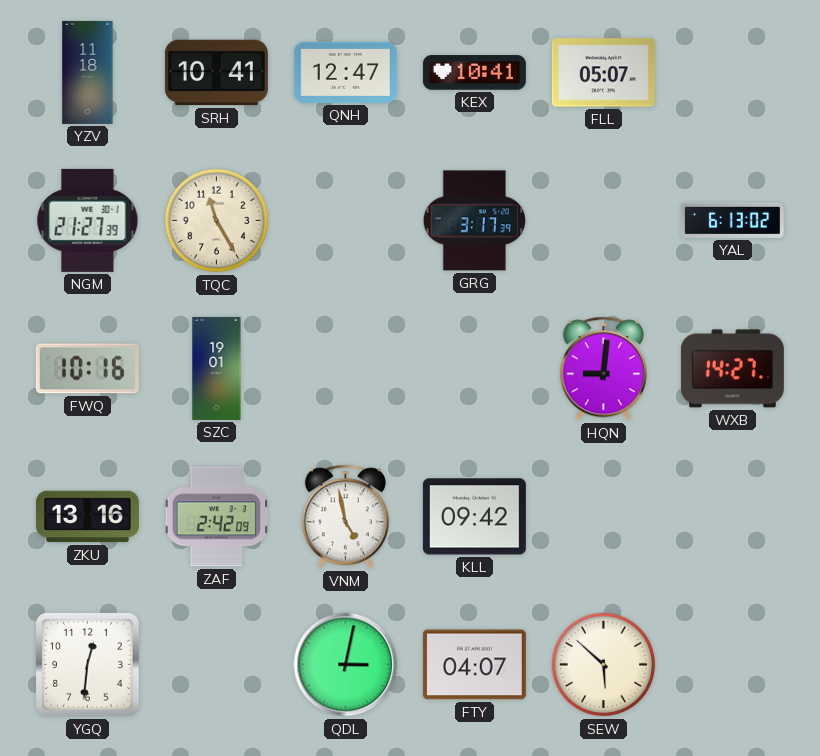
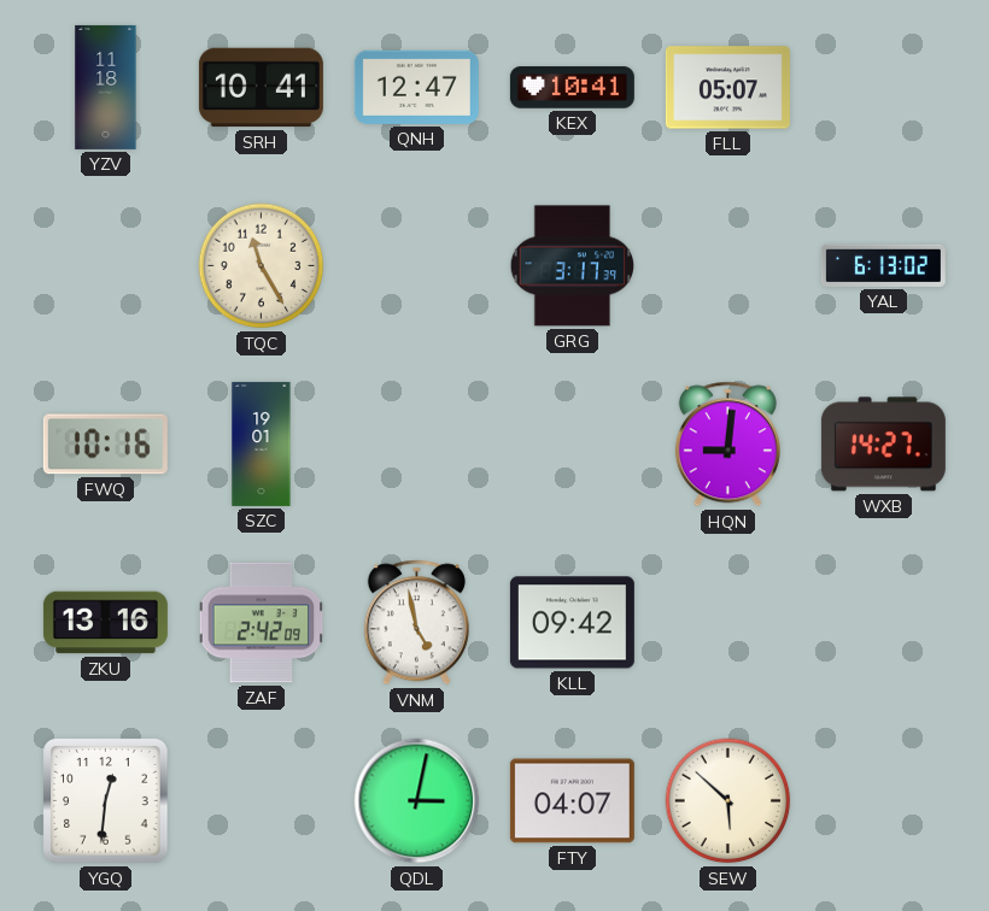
NGM: 21:27 -> none
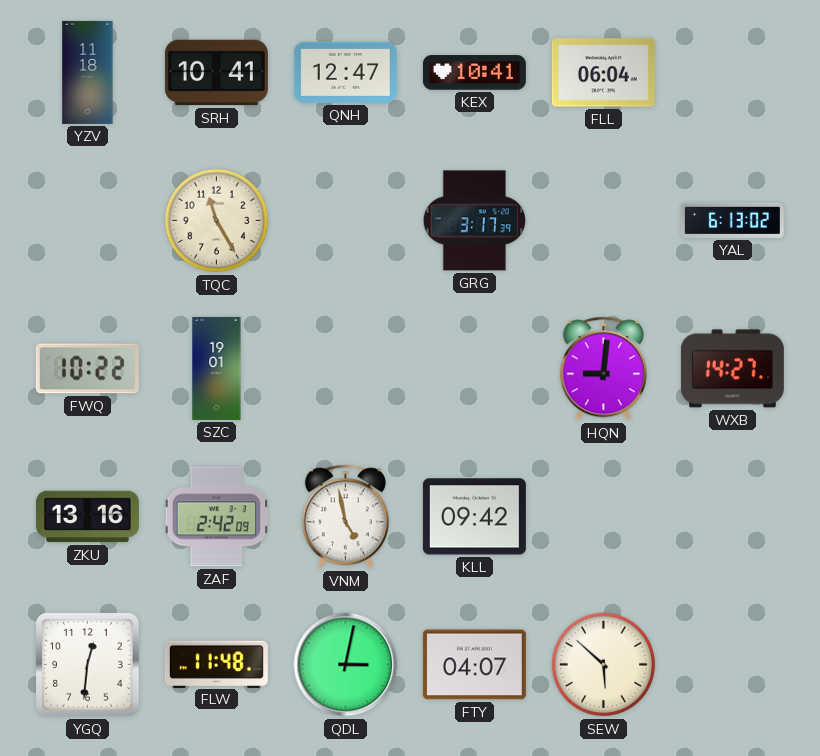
FLL: 05:07 -> 06:04
FWQ: 10:16 -> 10:22
FLW: none -> 11:48
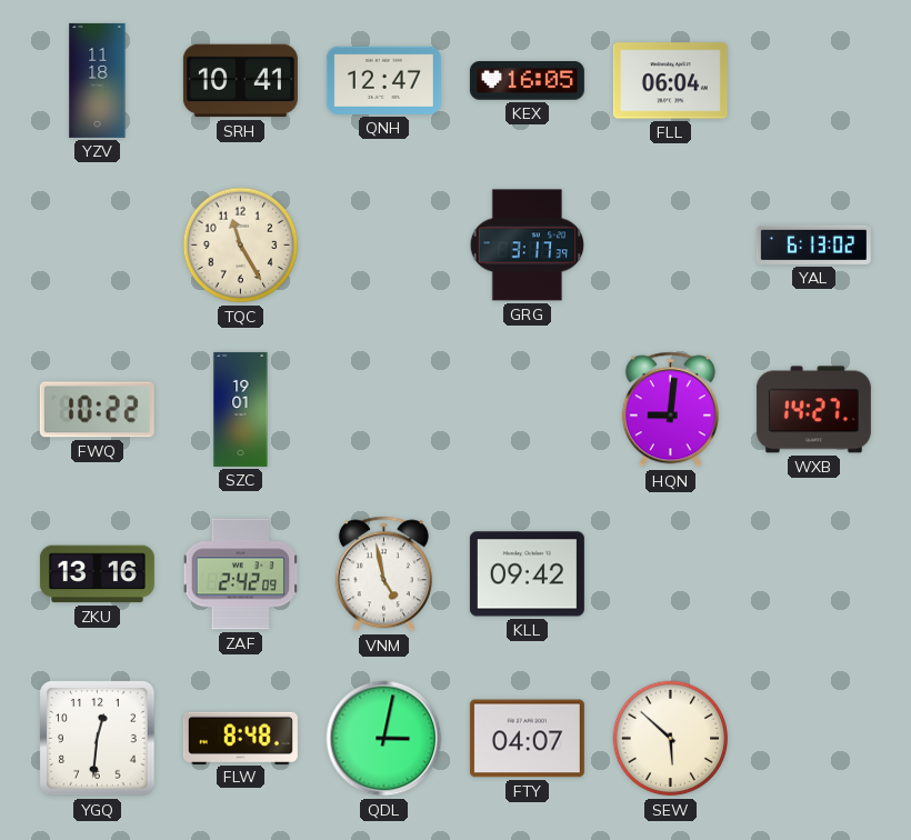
KEX: 10:41 -> 16:05
FLW: 11:48 -> 8:48
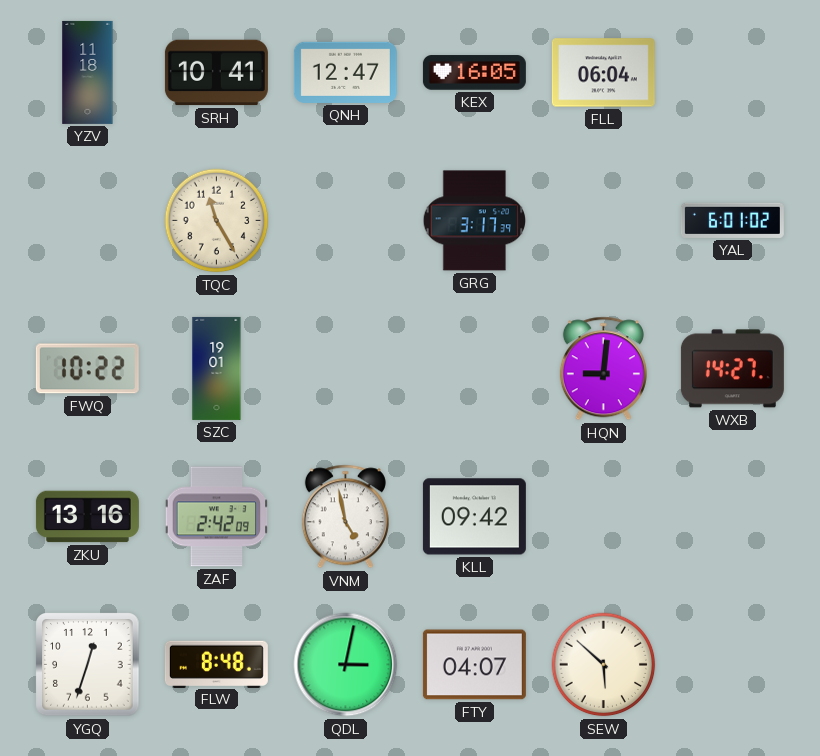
YAL: 6:13 -> 6:01
YGQ: 12:31 -> 12:33
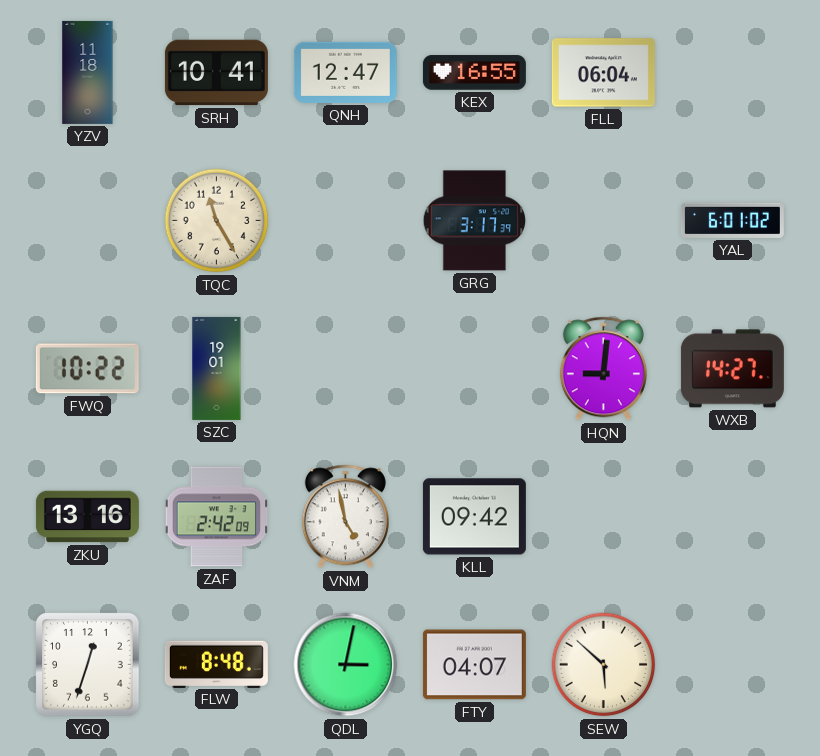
KEX: 16:05 -> 16:55
